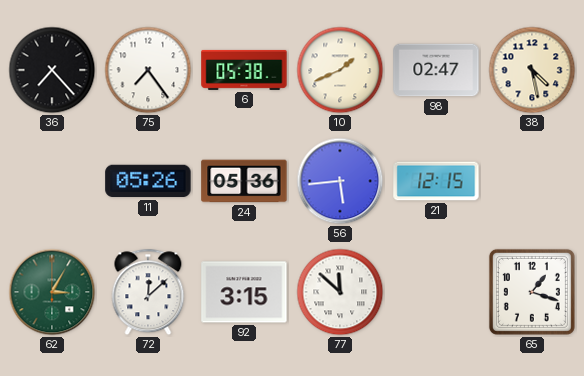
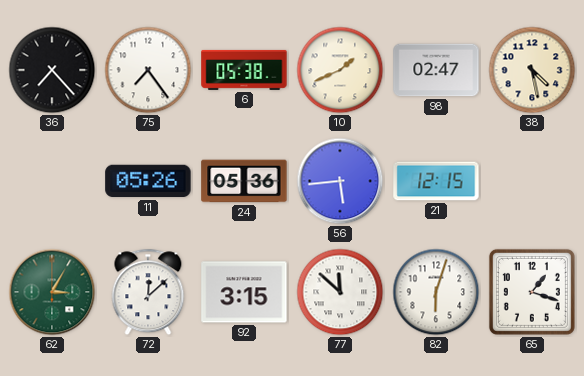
82: none -> 6:03
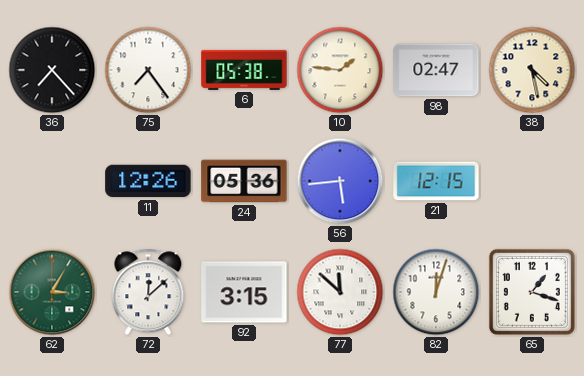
10: 1:41 -> 1:46
11: 05:26 -> 12:26
82: 6:03 -> 12:03
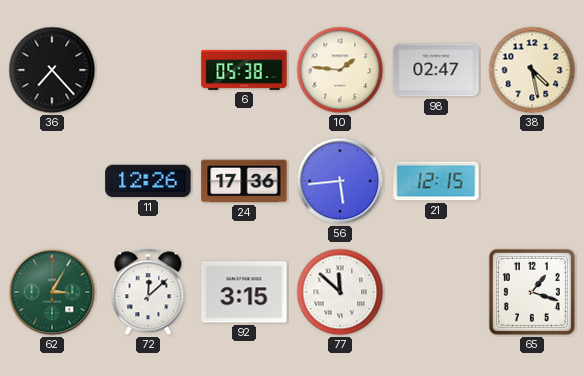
75: 7:24 -> none
24: 05:36 -> 17:36
82: 12:03 -> none
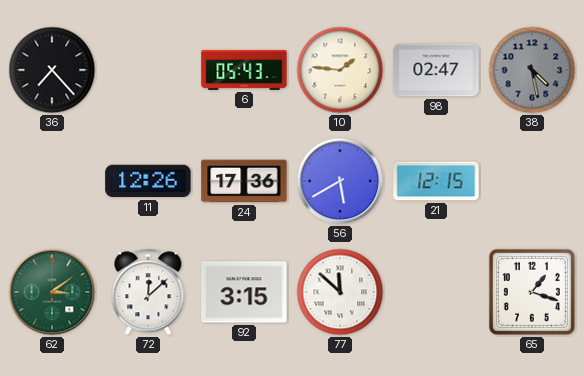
6: 05:38 -> 05:43
38 dial: cream -> grey
56: 5:44 -> 5:40
62: 3:05 -> 3:09
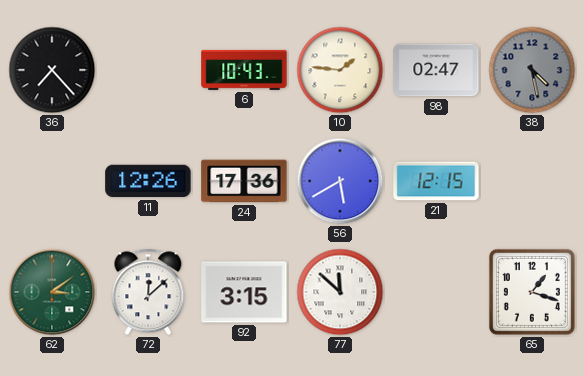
6: 05:43 -> 10:43
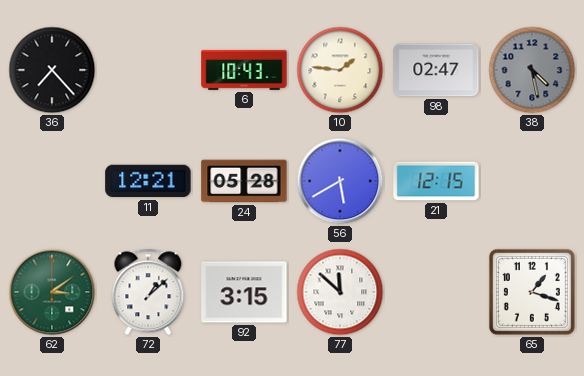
11: 12:26 -> 12:21
24: 17:36 -> 05:28
72: 12:08 -> 1:08
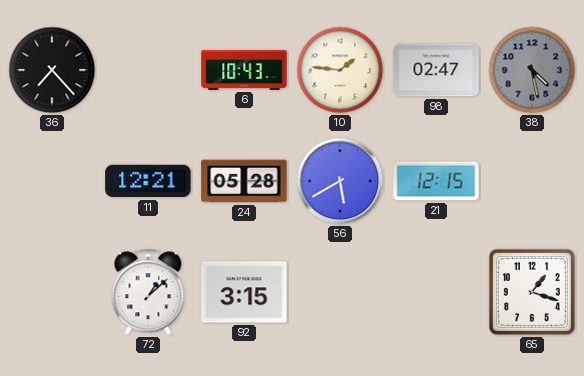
62: 3:09 -> none
77: 11:52 -> none
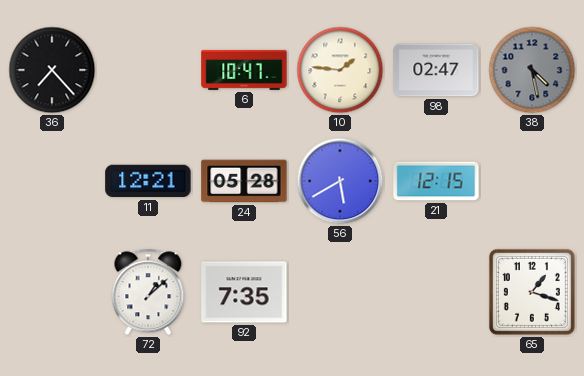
6: 10:43 -> 10:47
92: 3:15 -> 7:35
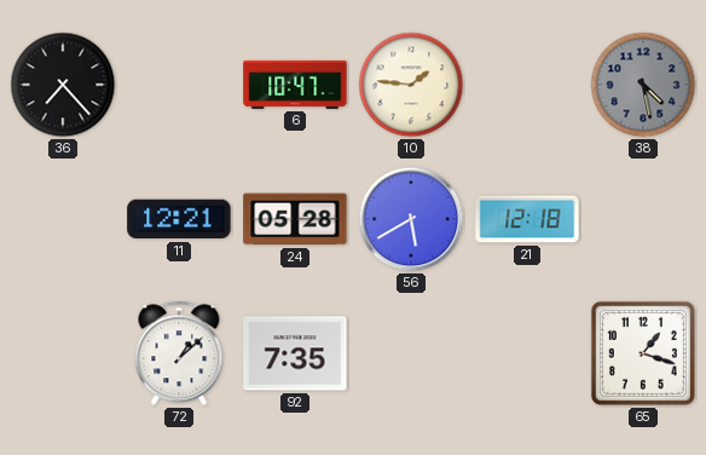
98: 02:47 -> none
21: 12:15 -> 12:18
